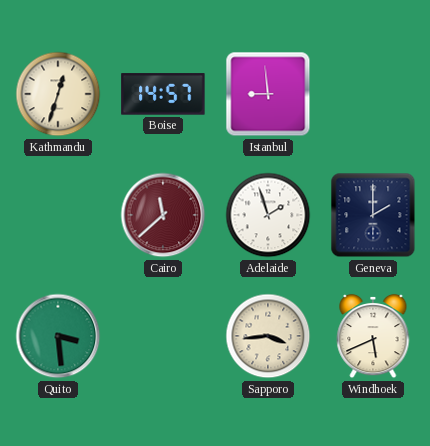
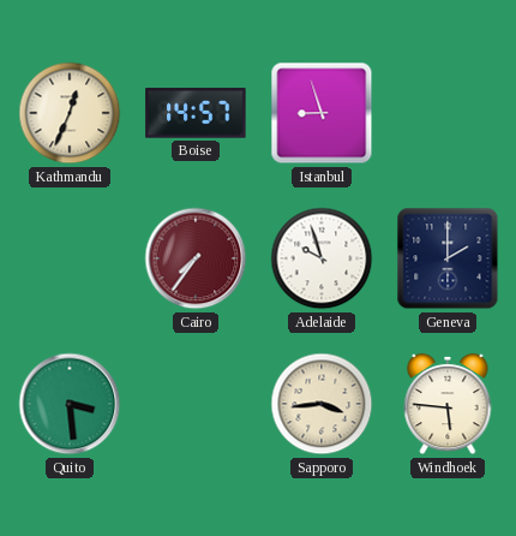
Kathmandu: 12:33 -> 12:34
Istanbul: 8:59 -> 8:57
Cairo: 11:38 -> 7:36
Adelaide: 1:57 -> 9:57
Windhoek: 5:41 -> 5:46
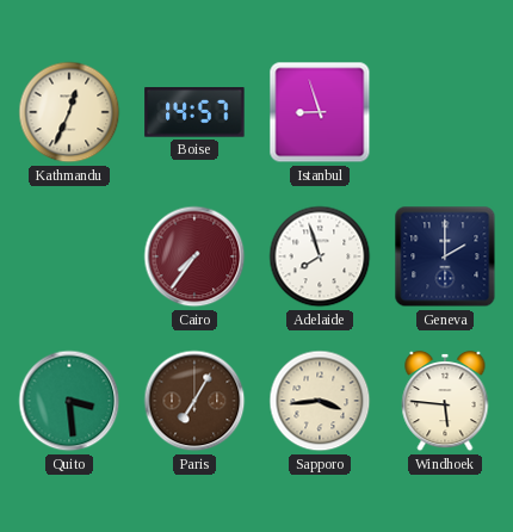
Adelaide: 9:57 -> 7:57
Paris: none -> 7:05
